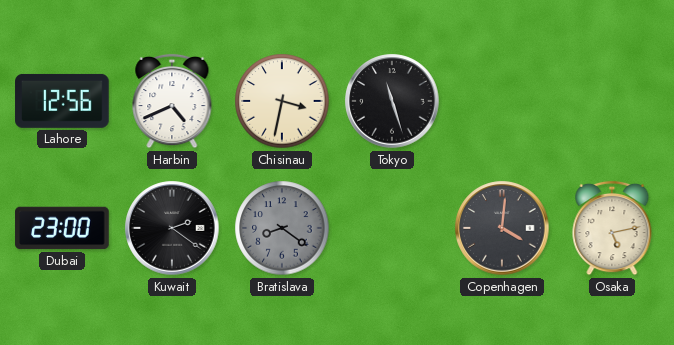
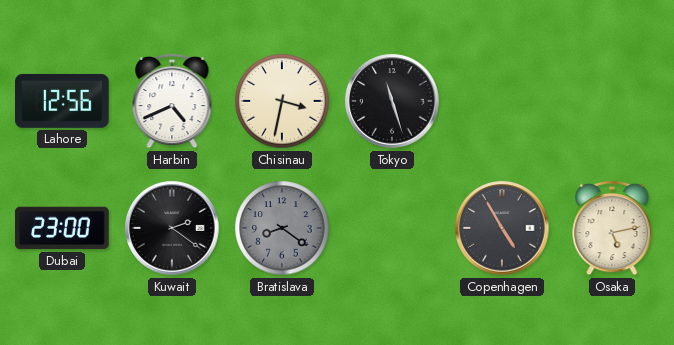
Copenhagen: 4:01 -> 4:55
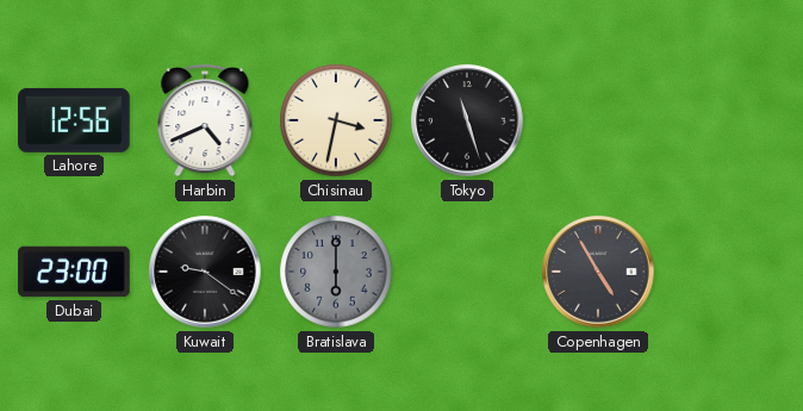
Kuwait: 2:21 -> 9:21
Bratislava: 8:21 -> 6:00
Osaka: 5:13 -> none
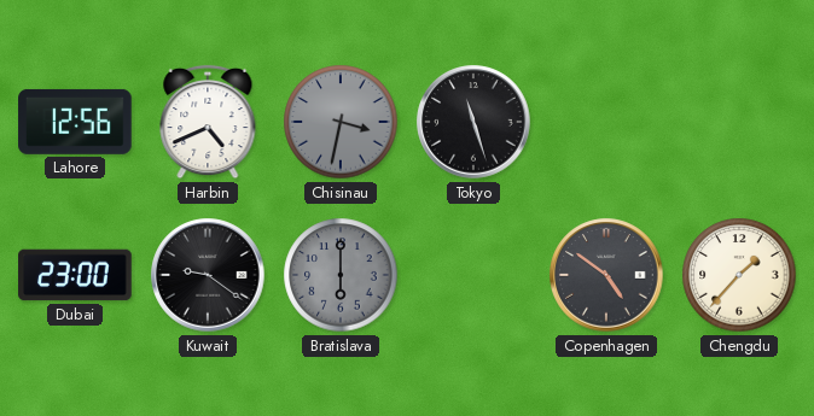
Chisinau dial: cream -> grey
Copenhagen: 4:55 -> 4:51
Chengdu: none -> 1:37
